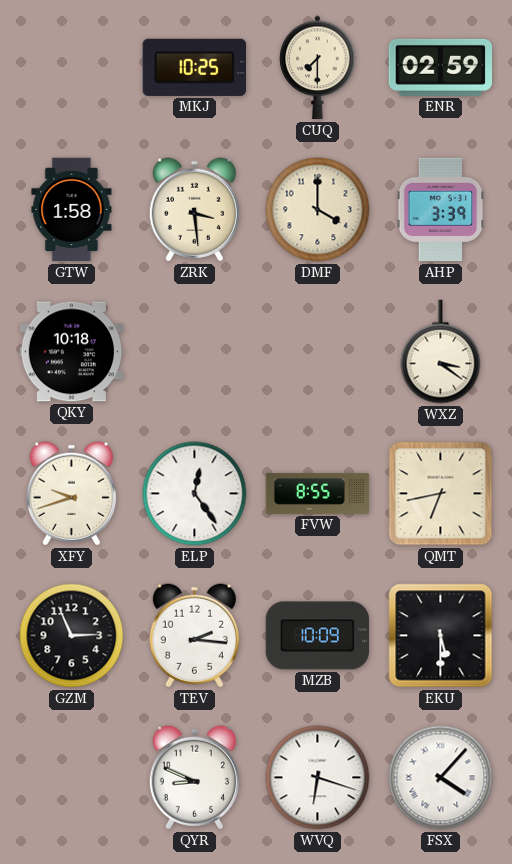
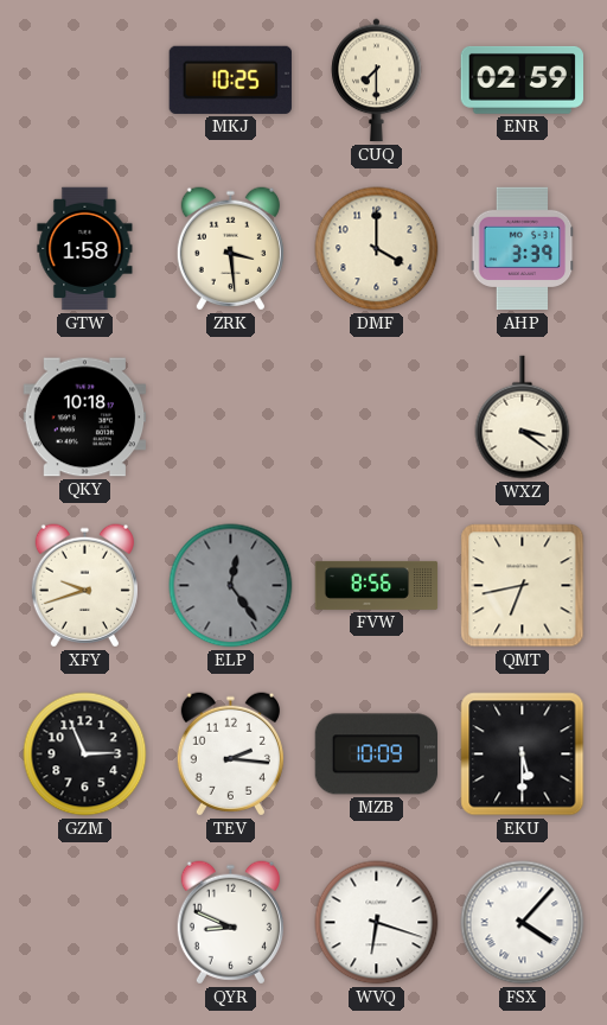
ELP dial: white -> grey
FVW: 8:55 -> 8:56
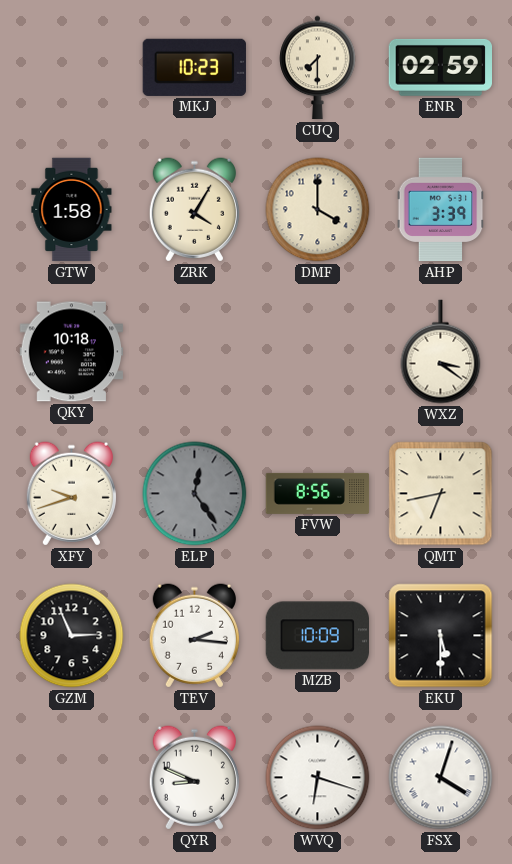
MKJ: 10:25 -> 10:23
ZRK: 3:29 -> 4:05
FSX: 4:07 -> 4:03
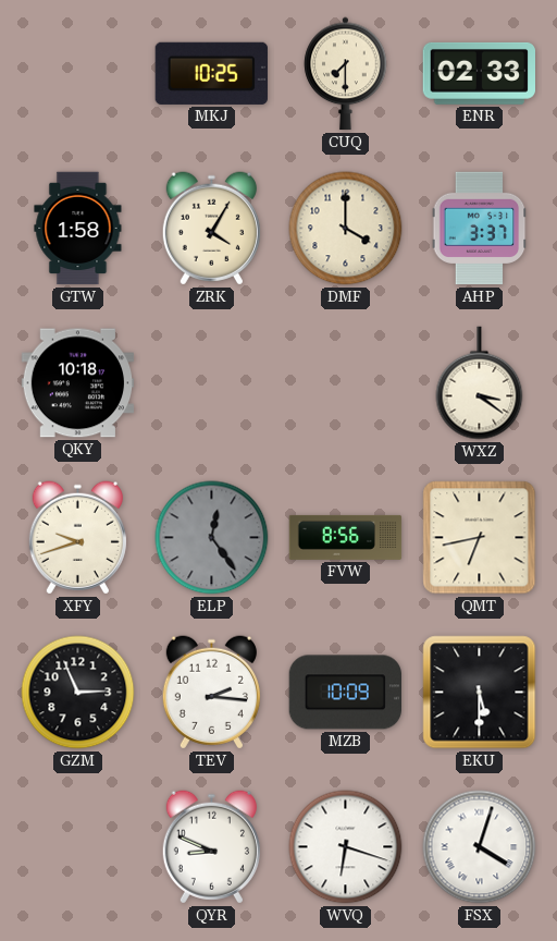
MKJ: 10:23 -> 10:25
ENR: 02:59 -> 02:33
AHP: 3:39 -> 3:37
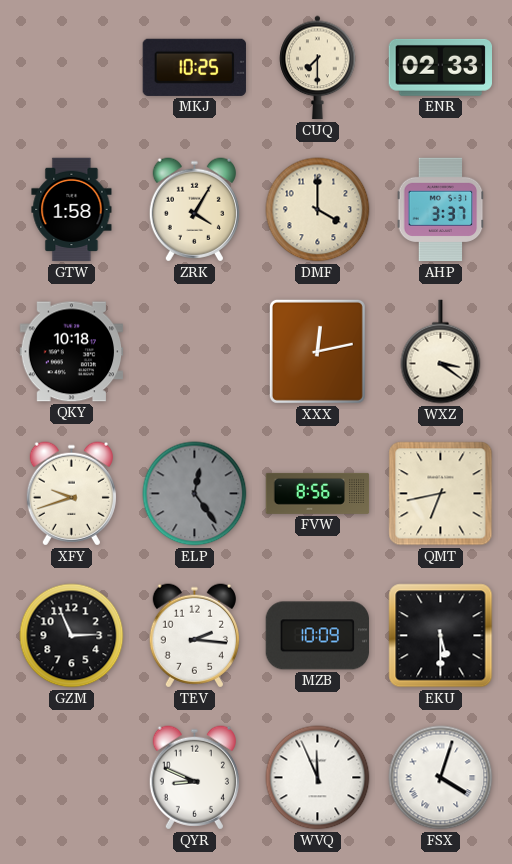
XXX: none -> 12:13
WVQ: 6:18 -> 11:56
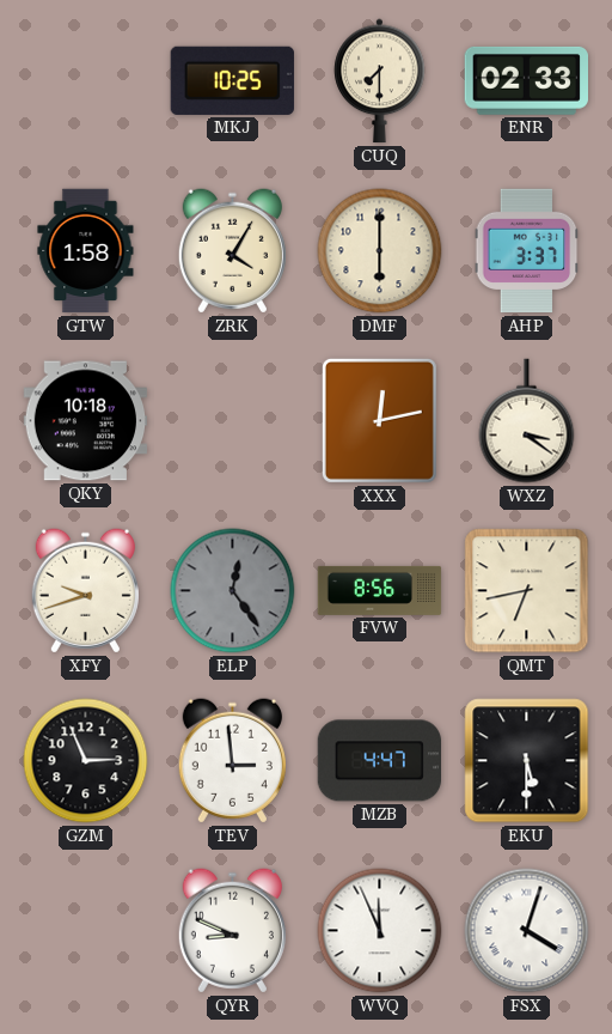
DMF: 4:00 -> 6:00
TEV: 2:16 -> 2:59
MZB: 10:09 -> 4:47
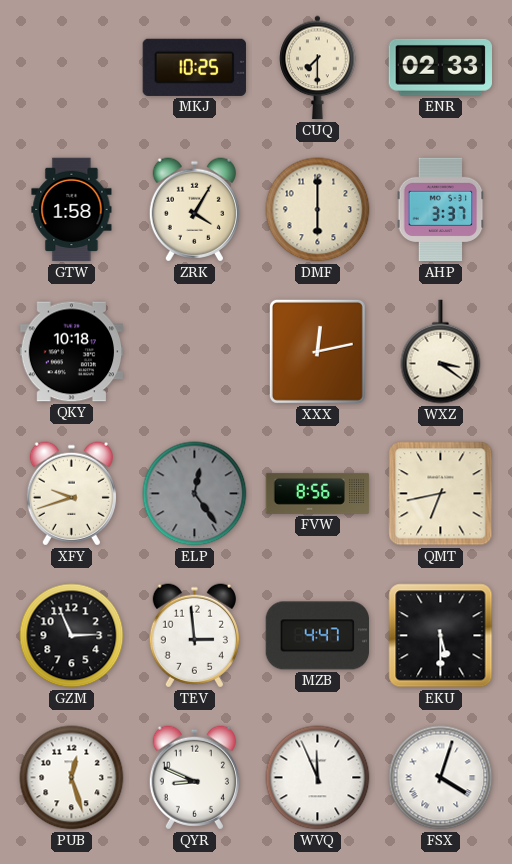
PUB: none -> 12:27
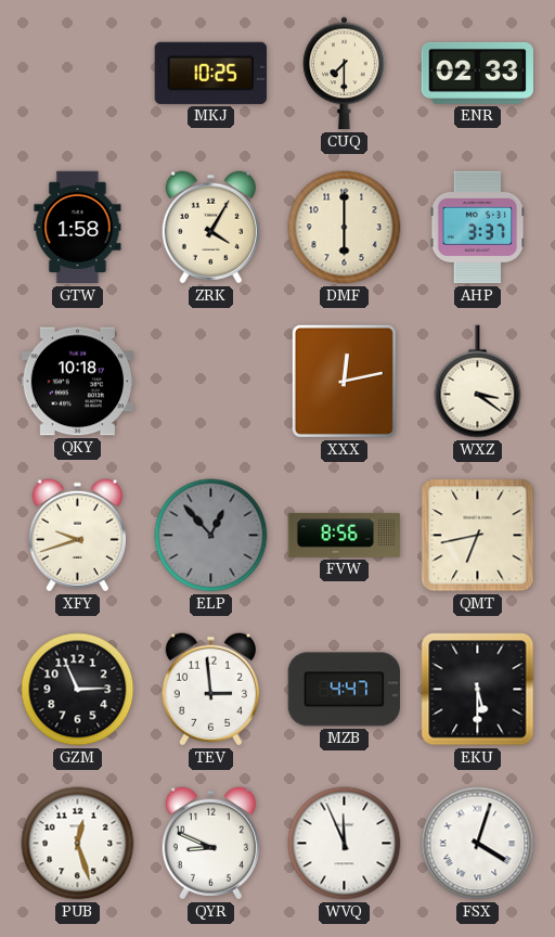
ELP: 12:24 -> 12:53
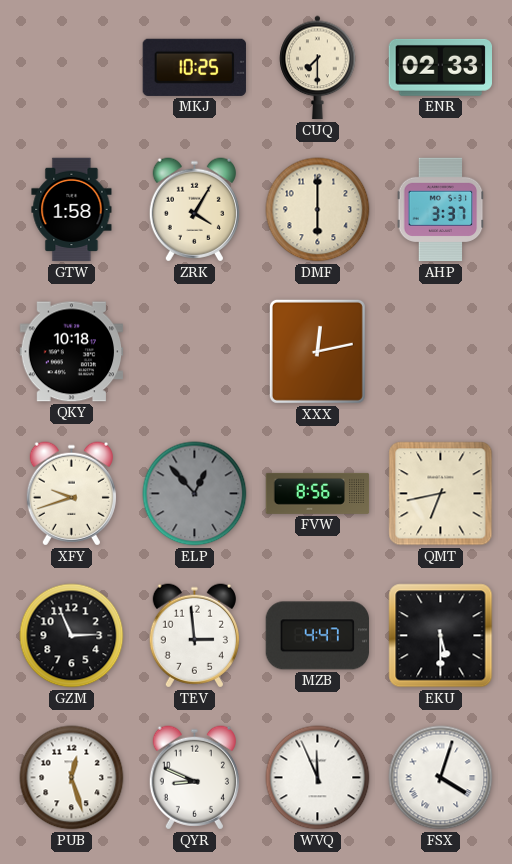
WXZ: 3:21 -> none
